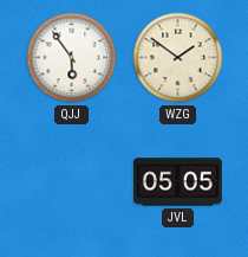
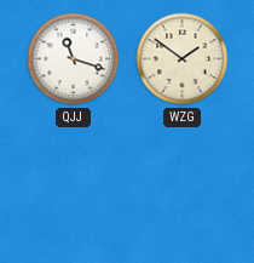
QJJ: 5:54 -> 11:18
JVL: 05:05 -> none
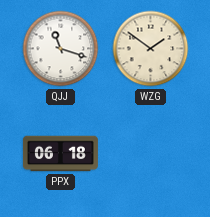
PPX: none -> 06:18
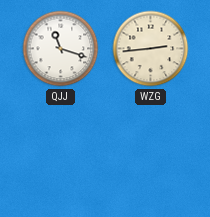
WZG: 1:51 -> 2:44
PPX: 06:18 -> none
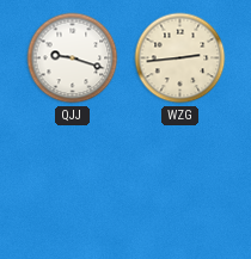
QJJ: 11:18 -> 9:18
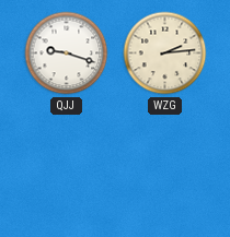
WZG: 2:44 -> 2:14
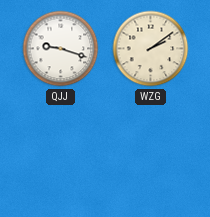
WZG: 2:14 -> 2:09
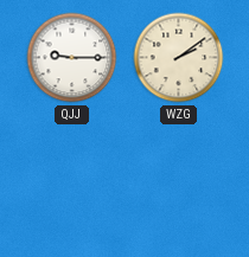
QJJ: 9:18 -> 9:15
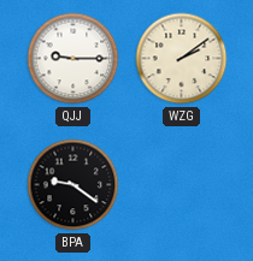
BPA: none -> 9:21
